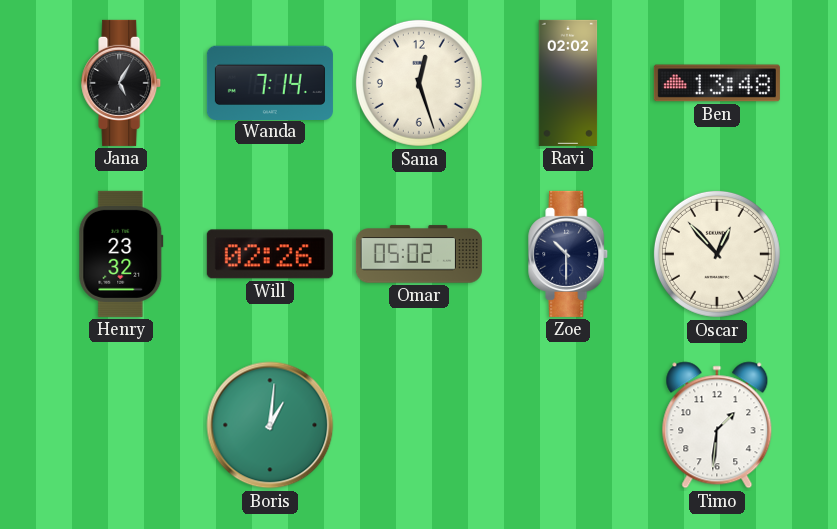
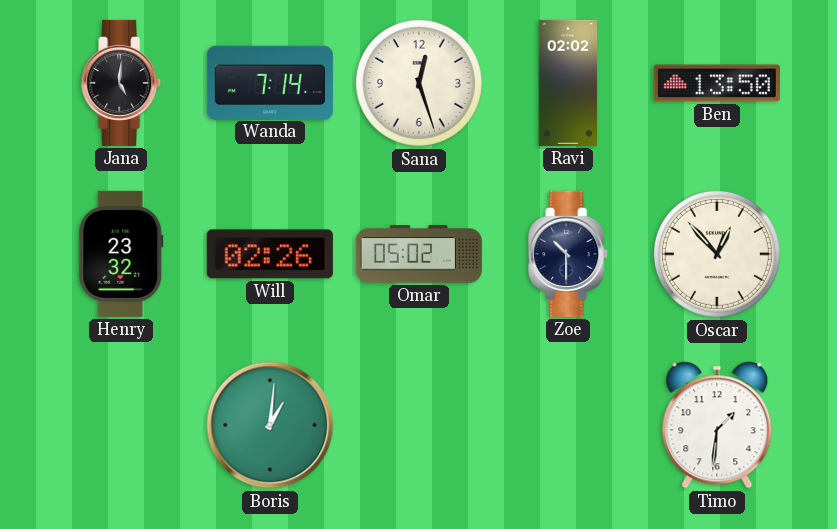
Jana: 5:05 -> 5:01
Ben: 13:48 -> 13:50
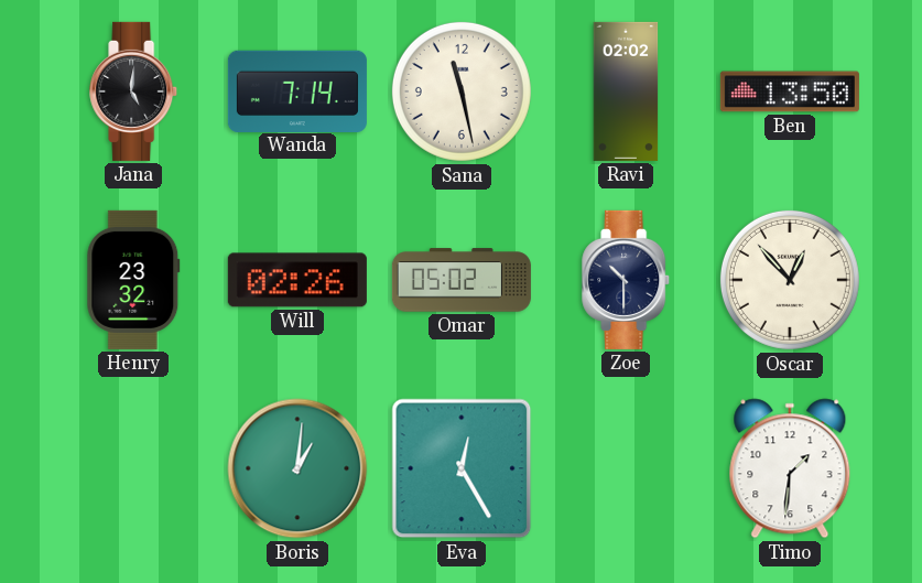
Sana: 12:27 -> 11:28
Eva: none -> 12:25
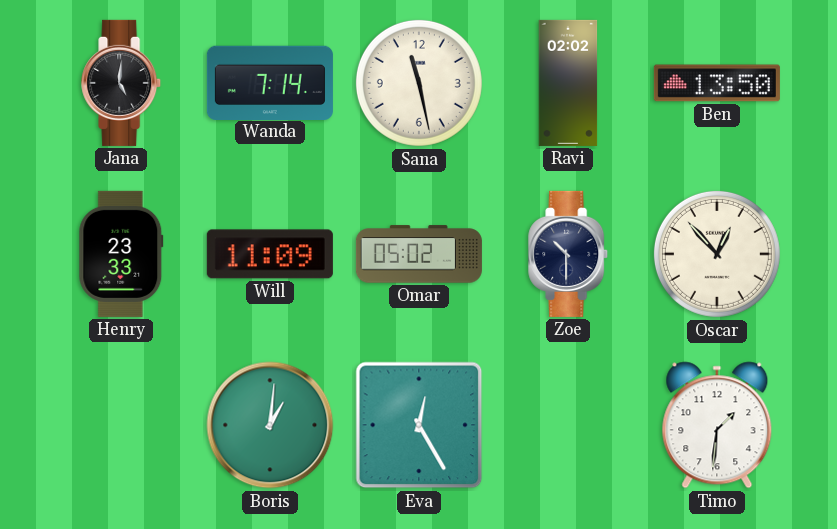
Henry: 23:32 -> 23:33
Will: 02:26 -> 11:09
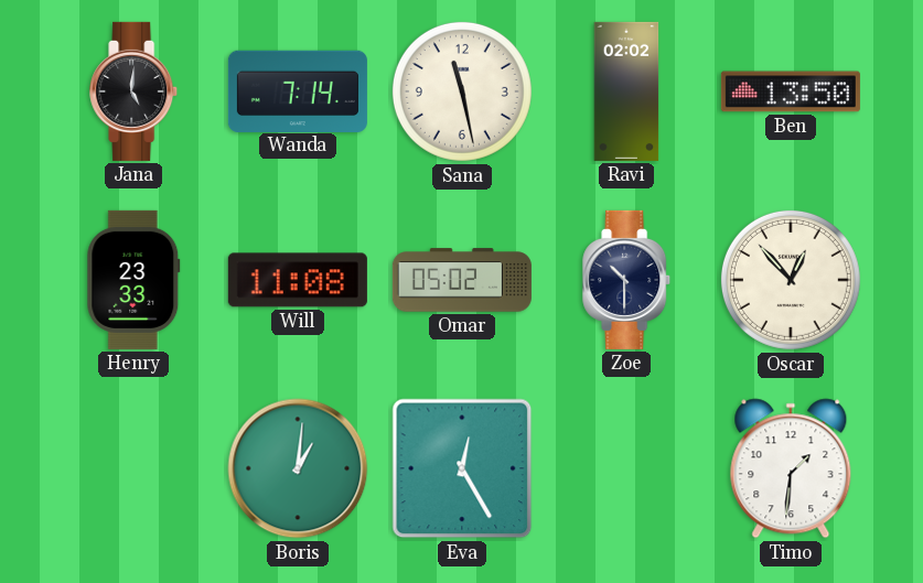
Will: 11:09 -> 11:08
